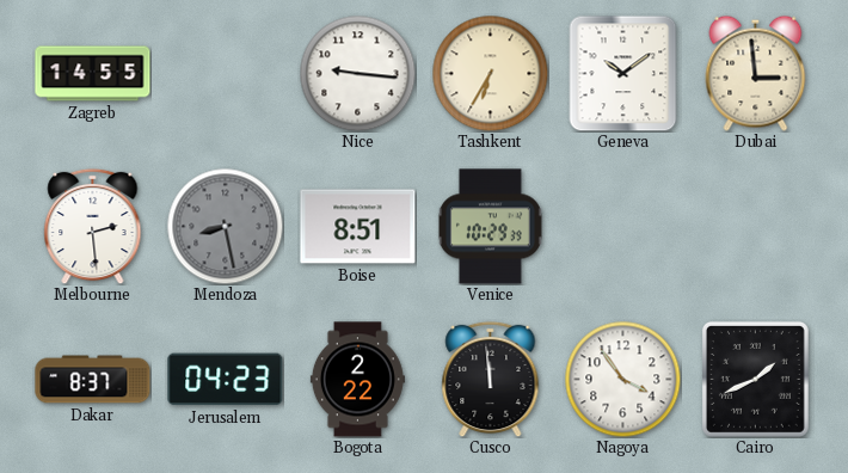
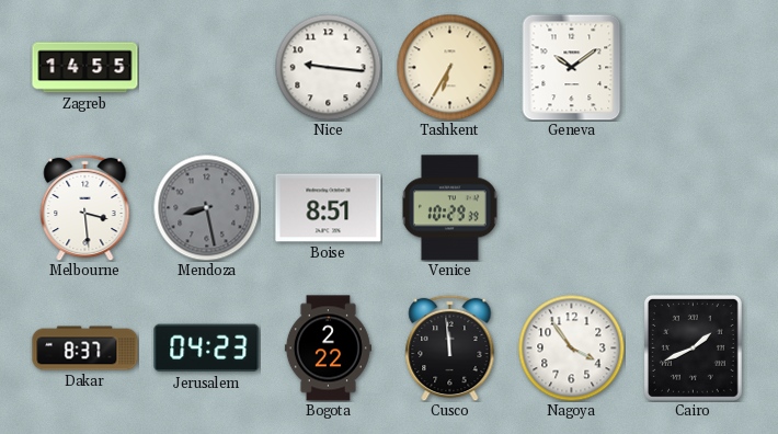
Dubai: 2:59 -> none
Melbourne: 2:29 -> 3:29
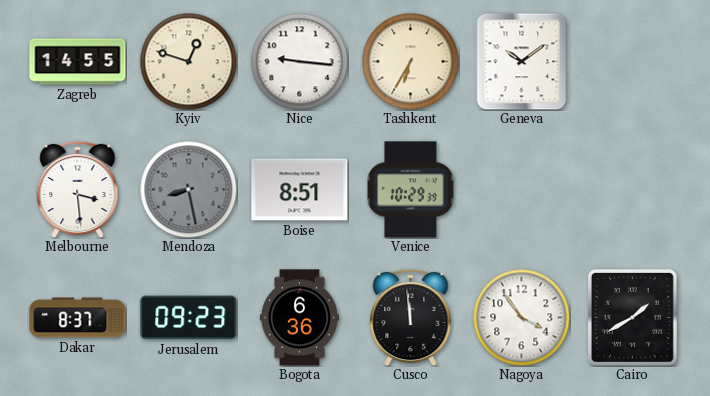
Kyiv: none -> 12:48
Jerusalem: 04:23 -> 09:23
Bogota: 2:22 -> 6:36
Cairo: 1:41 -> 1:40
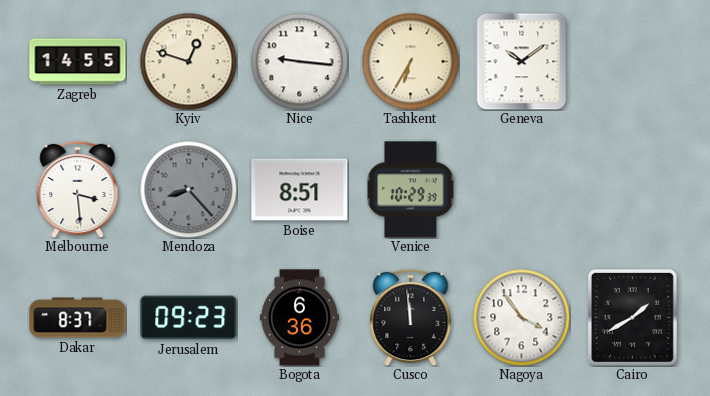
Mendoza: 8:28 -> 8:23
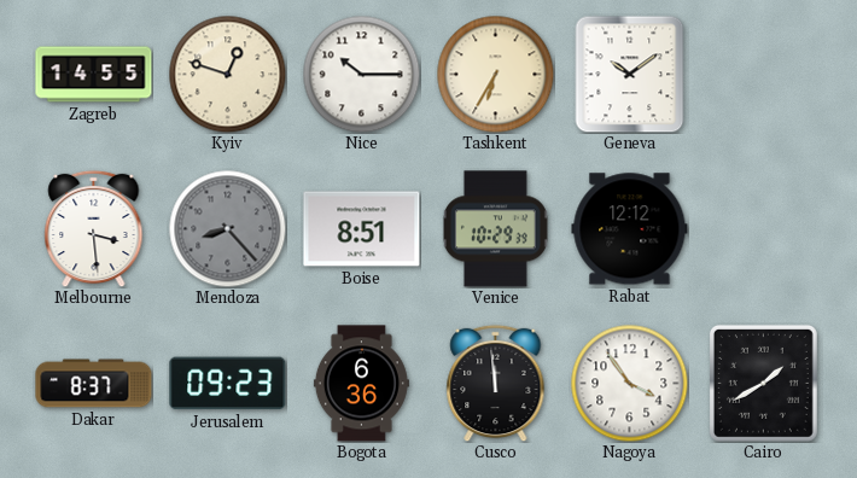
Nice: 9:16 -> 10:15
Rabat: none -> 12:12
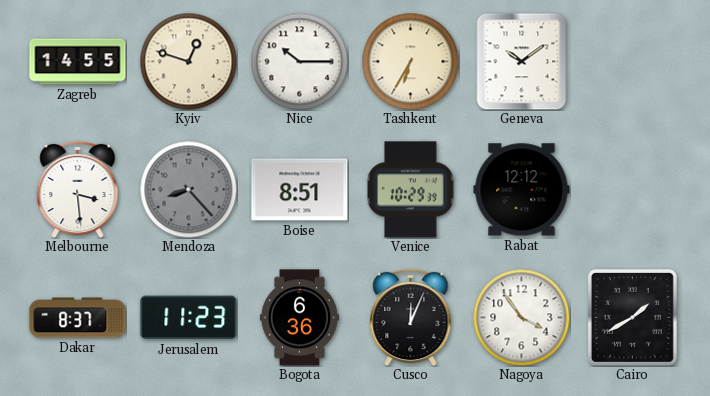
Jerusalem: 09:23 -> 11:23
Cusco: 11:59 -> 12:04
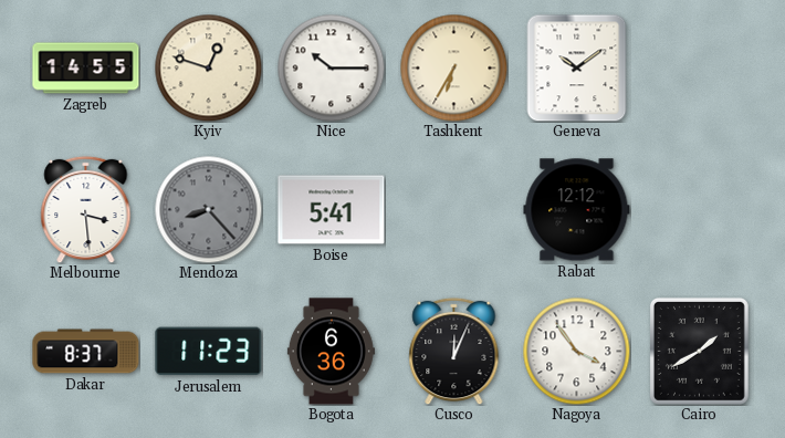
Boise: 8:51 -> 5:41
Venice: 10:29 -> none
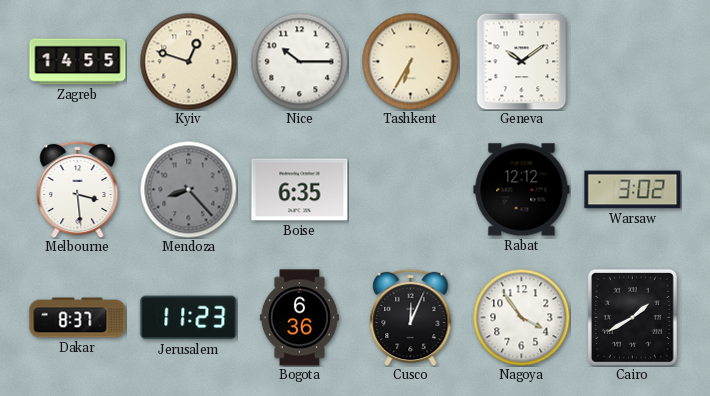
Boise: 5:41 -> 6:35
Warsaw: none -> 3:02
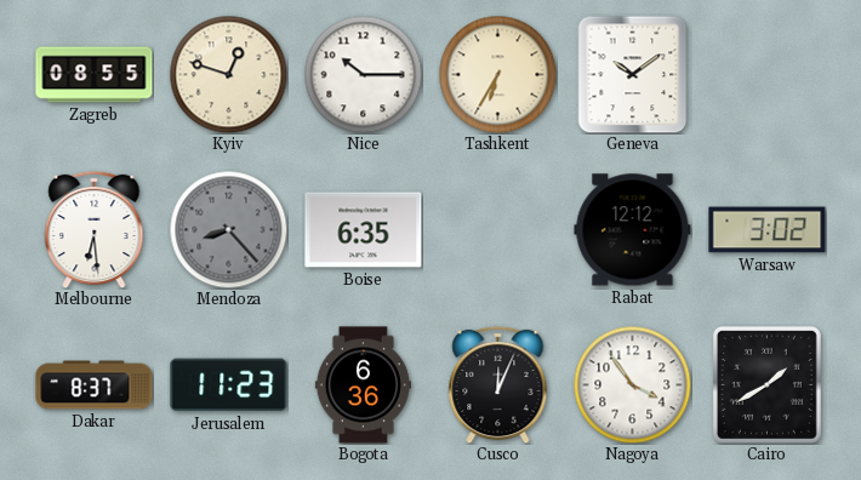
Zagreb: 14:55 -> 08:55
Melbourne: 3:29 -> 6:29
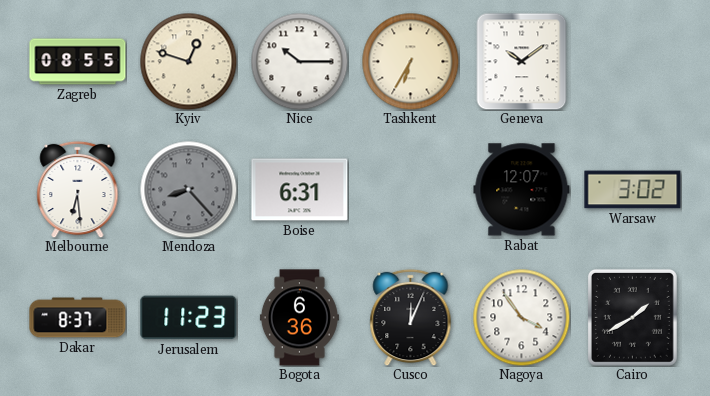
Boise: 6:35 -> 6:31
Rabat: 12:12 -> 12:07
